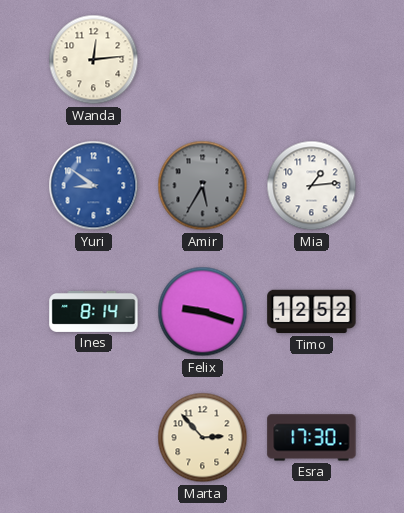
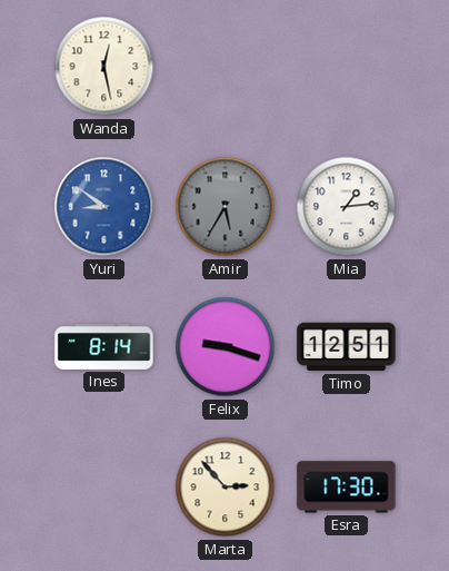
Wanda: 12:14 -> 12:28
Timo: 12:52 -> 12:51
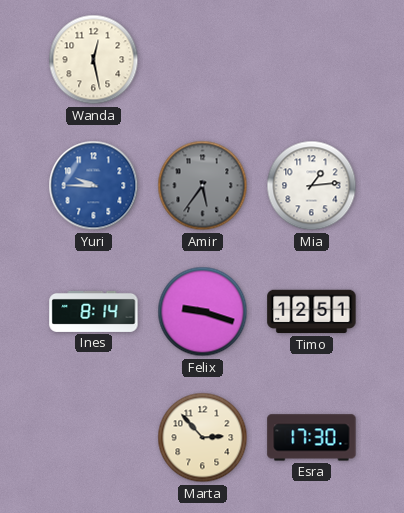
Yuri: 8:51 -> 9:45
Amir: 5:35 -> 5:36
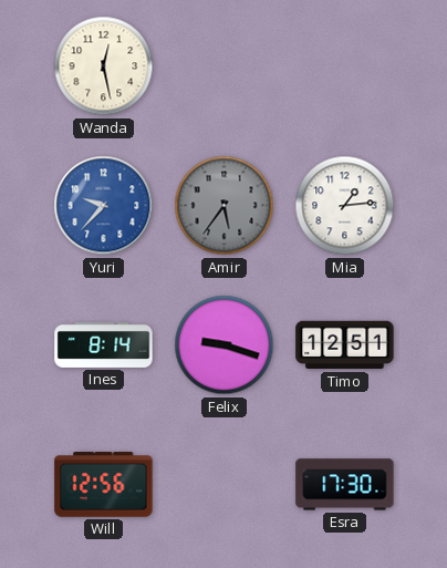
Yuri: 9:45 -> 9:37
Will: none -> 12:56
Marta: 2:53 -> none
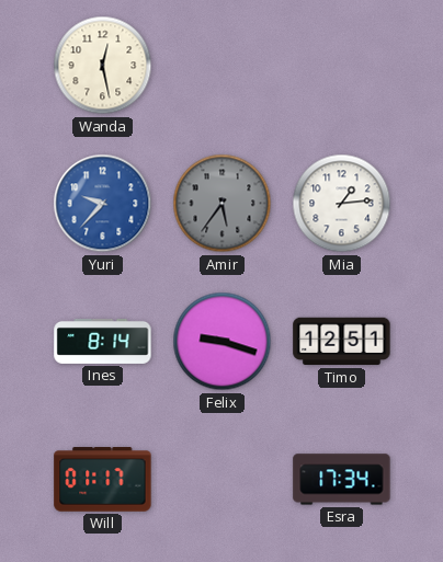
Will: 12:56 -> 01:17
Esra: 17:30 -> 17:34
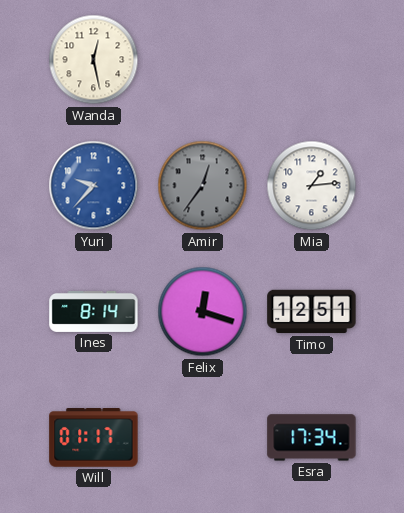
Amir: 5:36 -> 12:36
Felix: 9:18 -> 12:18
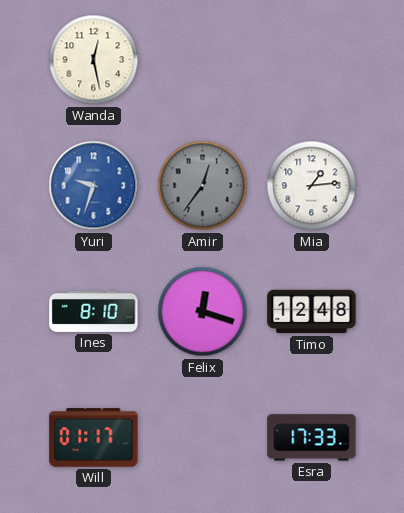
Yuri: 9:37 -> 9:33
Ines: 8:14 -> 8:10
Timo: 12:51 -> 12:48
Esra: 17:34 -> 17:33
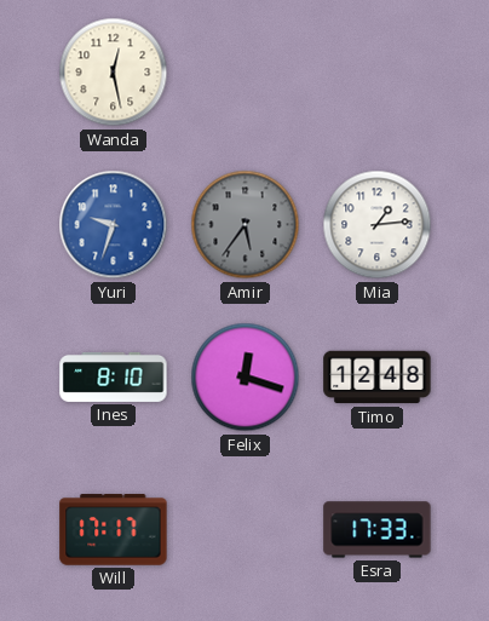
Amir: 12:36 -> 5:36
Will: 01:17 -> 17:17
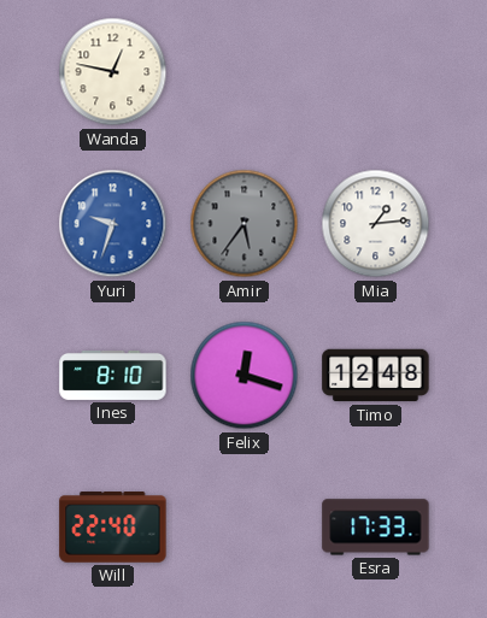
Wanda: 12:28 -> 12:47
Will: 17:17 -> 22:40
